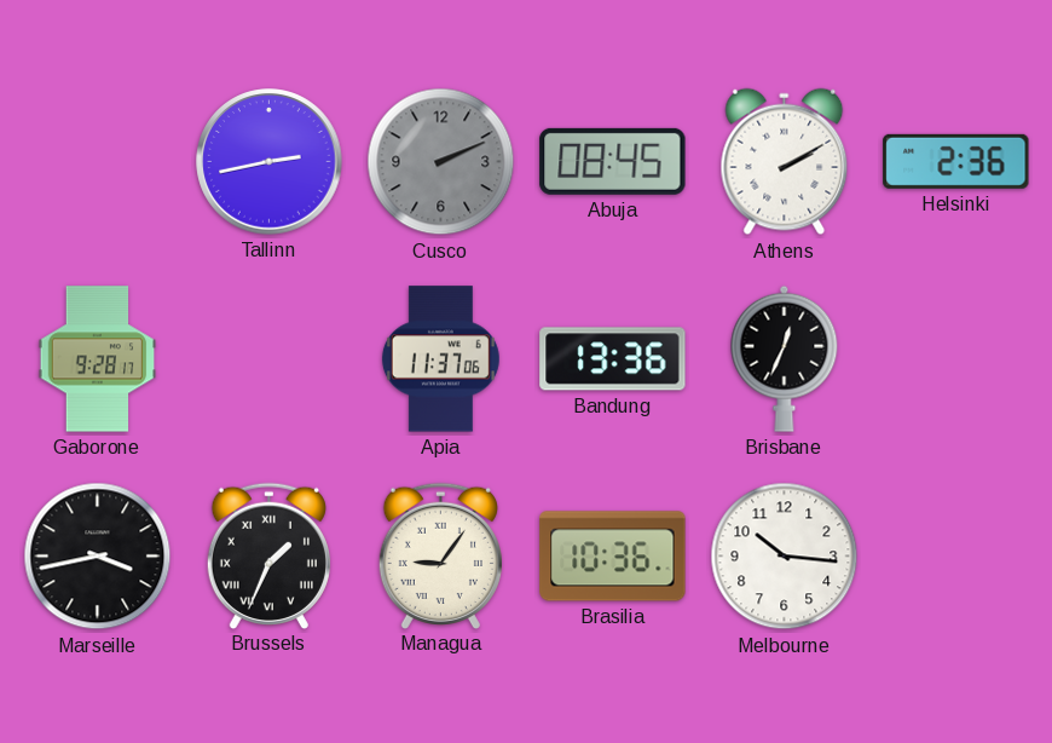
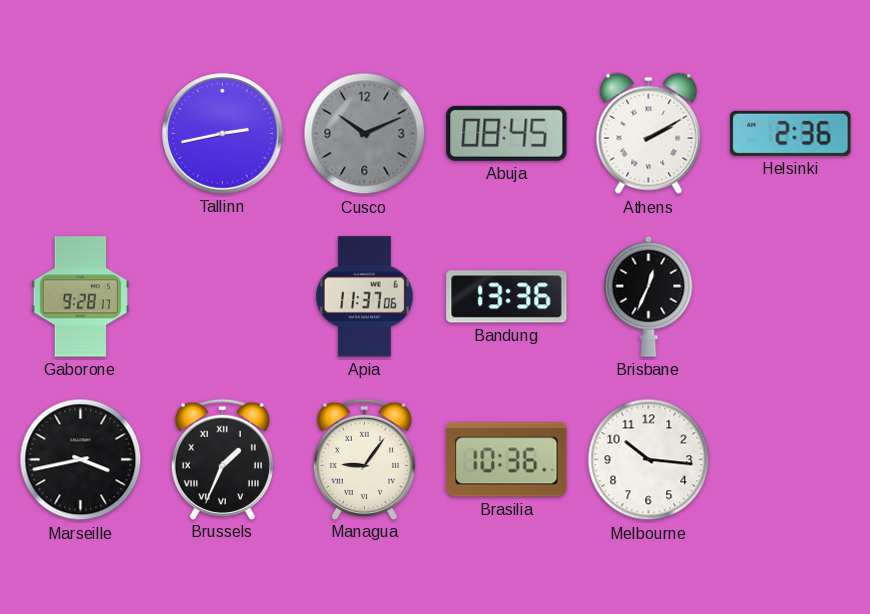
Cusco: 2:11 -> 10:11
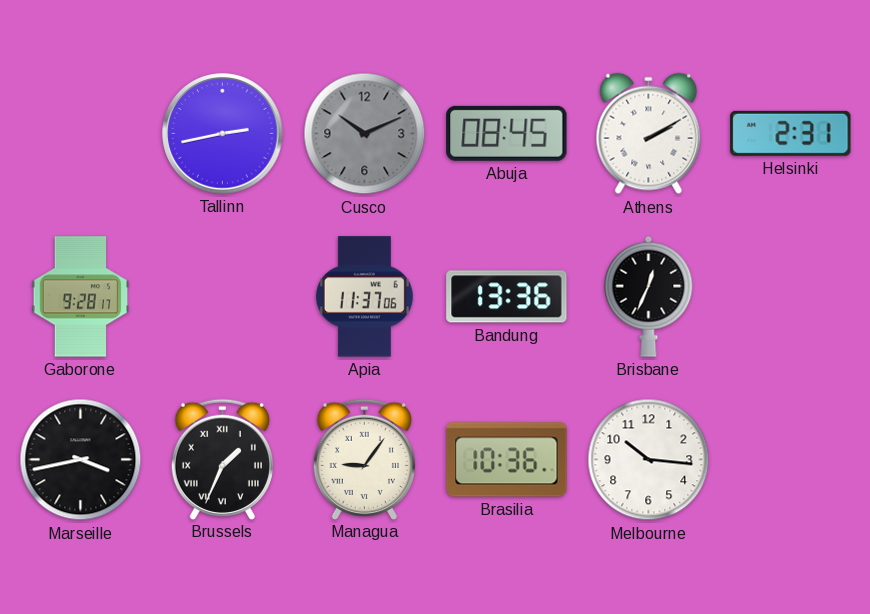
Helsinki: 2:36 -> 2:31
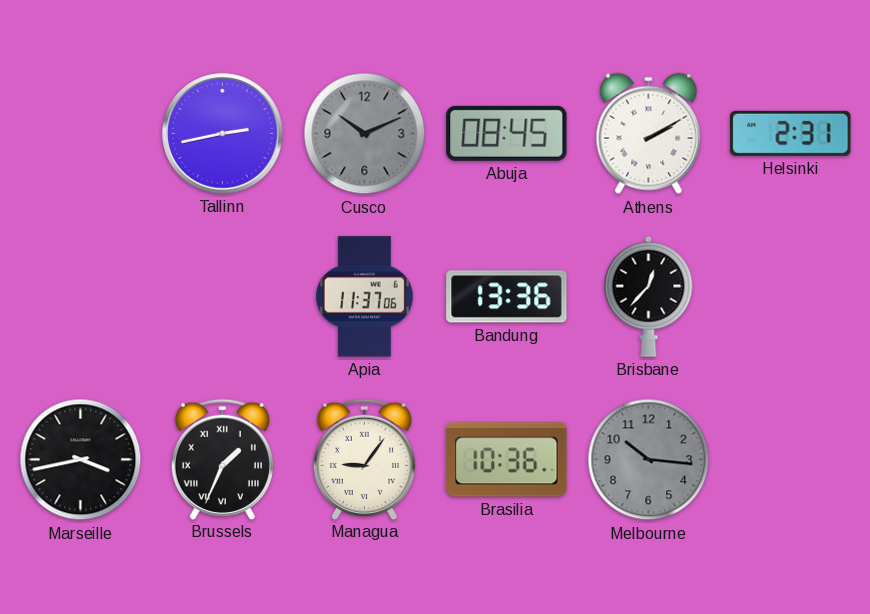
Gaborone: 9:28 -> none
Brisbane: 12:34 -> 12:37
Melbourne dial: white -> grey
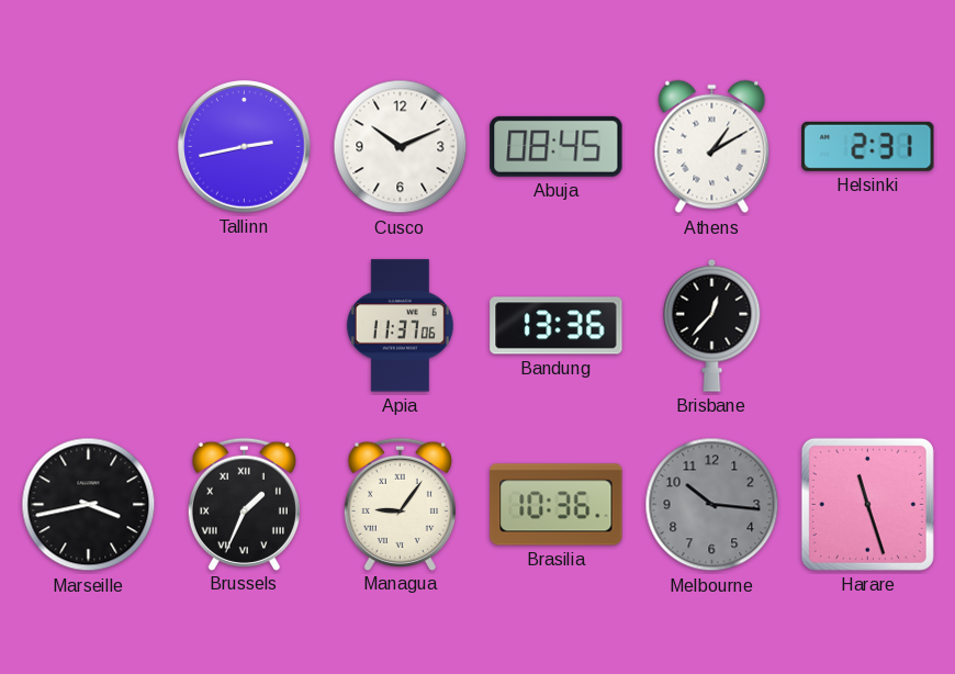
Cusco dial: grey -> white
Athens: 2:10 -> 1:10
Harare: none -> 11:27
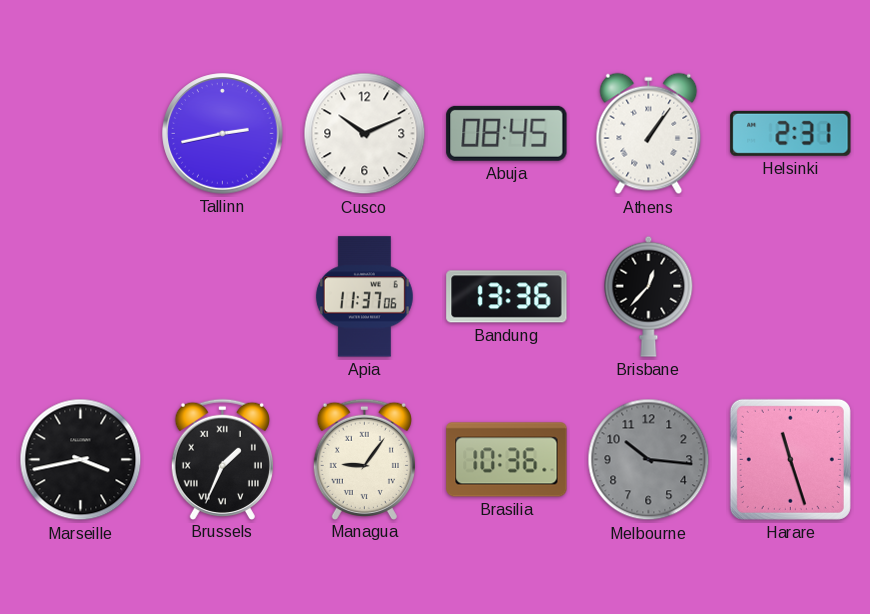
Athens: 1:10 -> 1:06
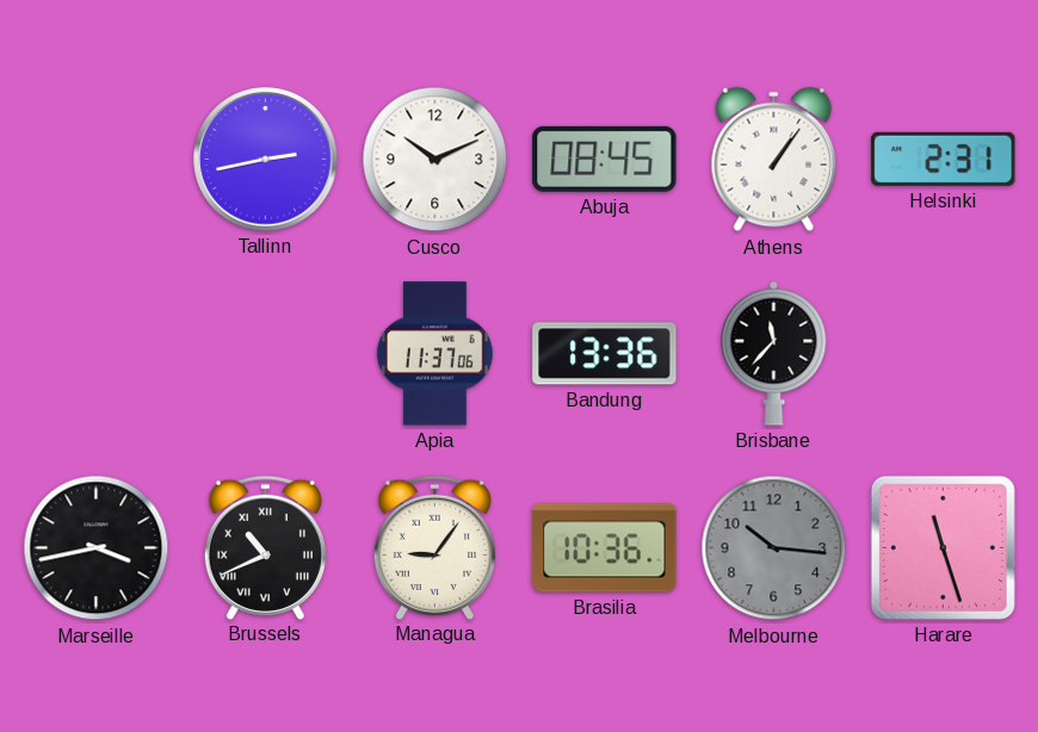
Brisbane: 12:37 -> 11:37
Brussels: 1:34 -> 10:41
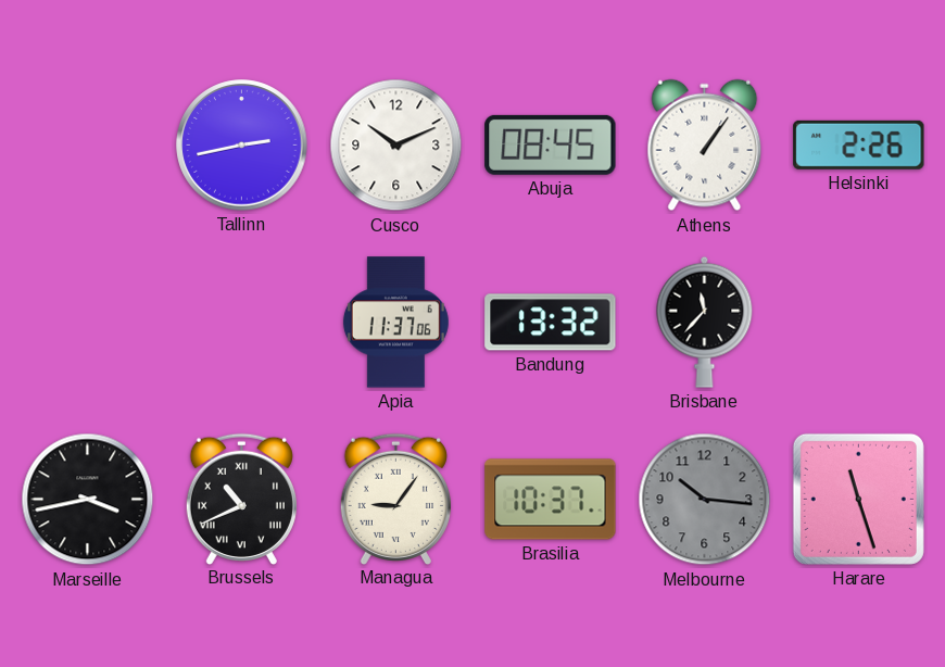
Helsinki: 2:31 -> 2:26
Bandung: 13:36 -> 13:32
Brasilia: 10:36 -> 10:37
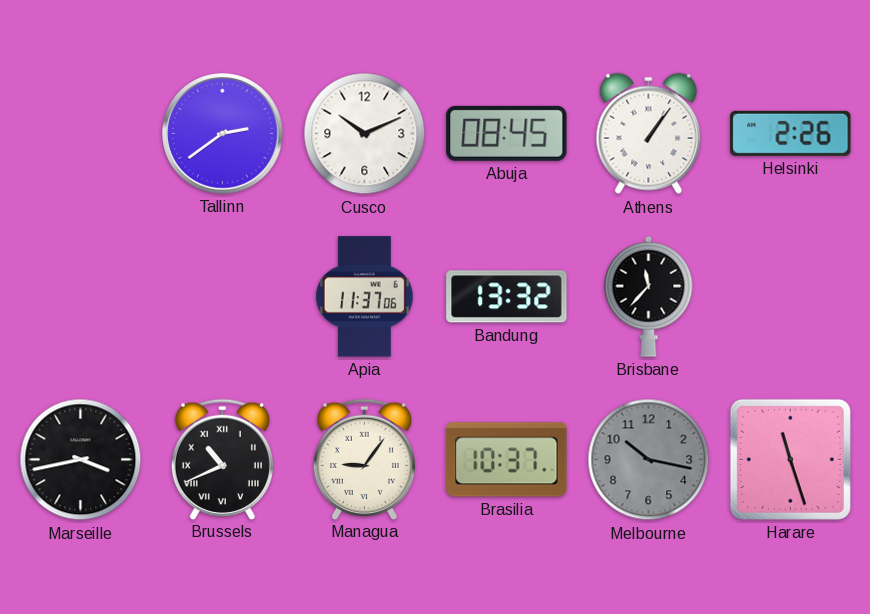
Tallinn: 2:43 -> 2:39
Melbourne: 10:16 -> 10:17
